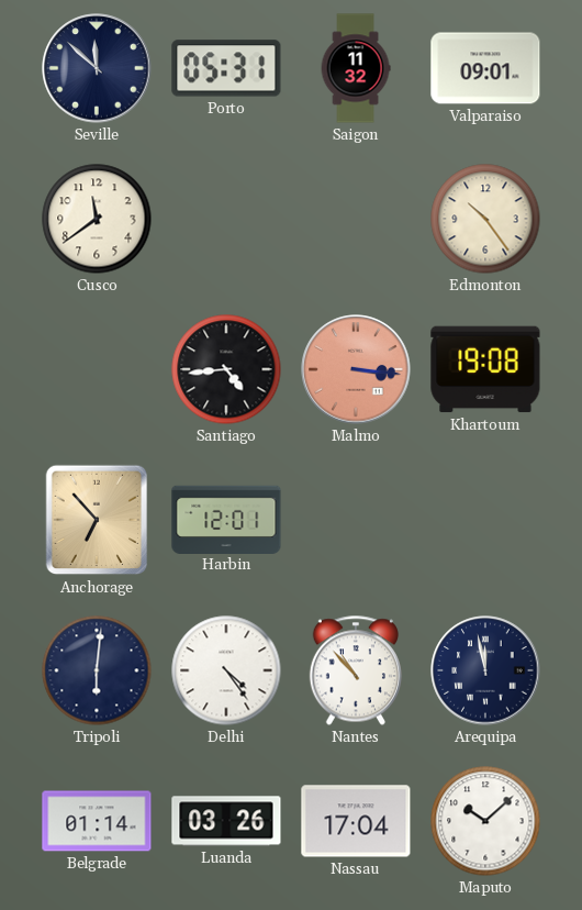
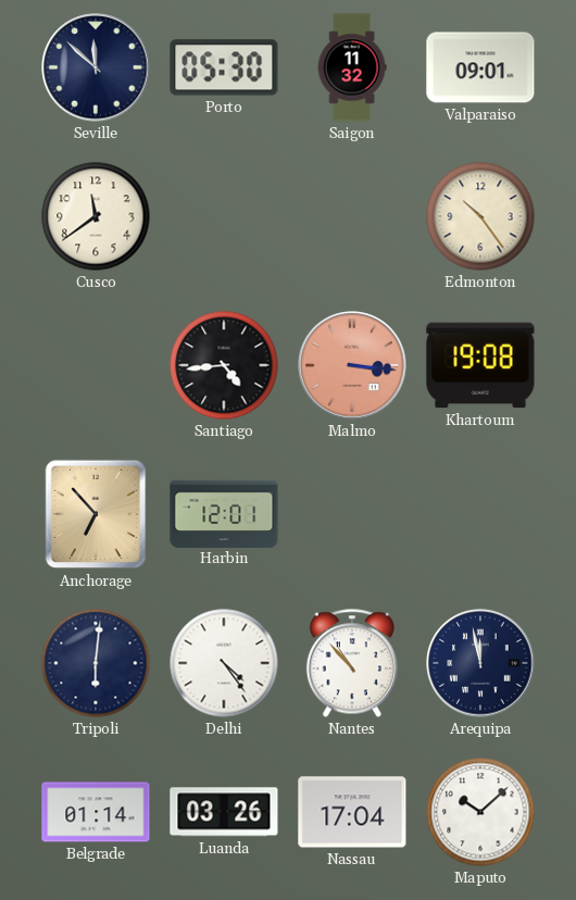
Porto: 05:31 -> 05:30
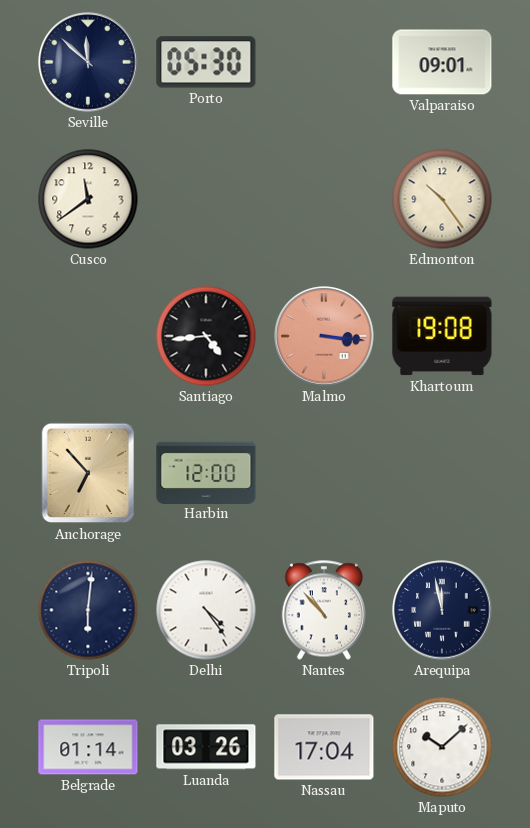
Saigon: 11:32 -> none
Harbin: 12:01 -> 12:00
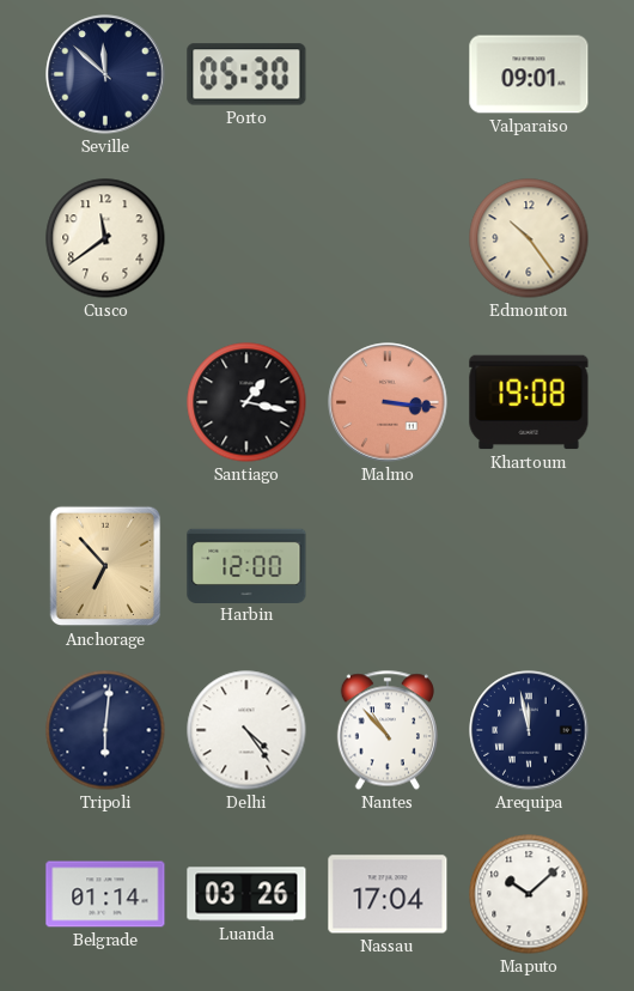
Santiago: 4:44 -> 1:17
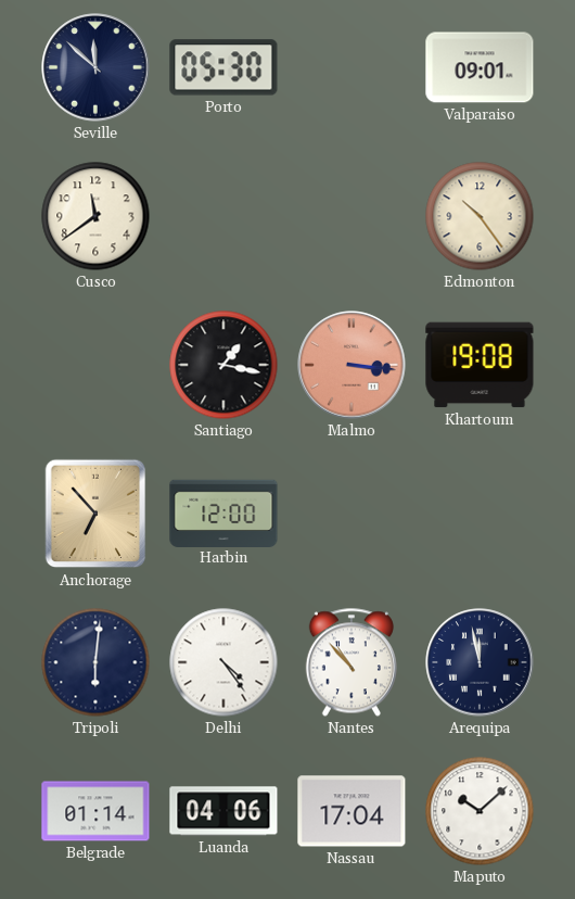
Luanda: 03:26 -> 04:06
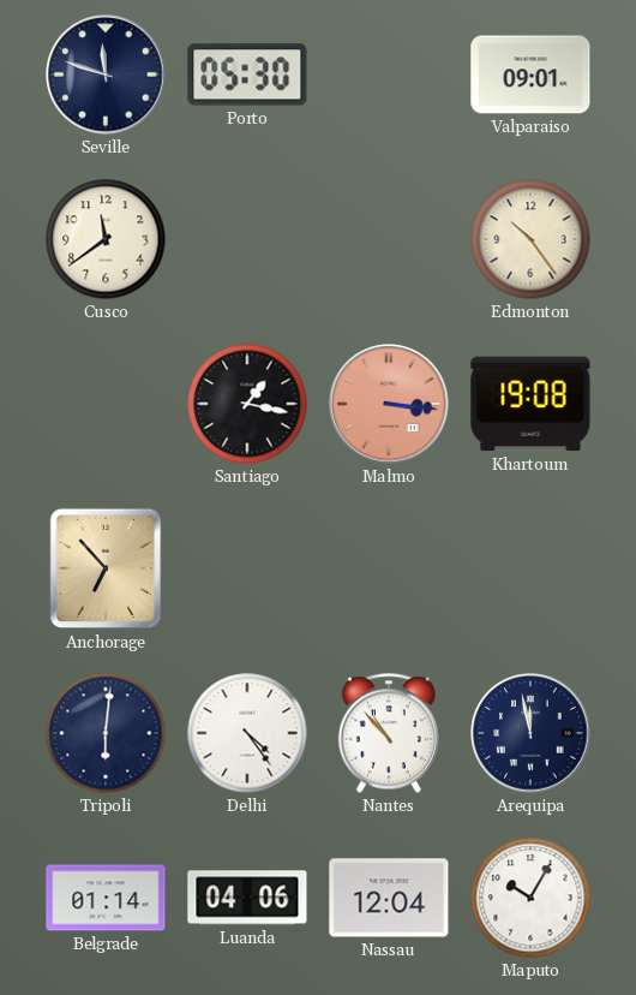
Seville: 11:52 -> 11:48
Harbin: 12:00 -> none
Nassau: 17:04 -> 12:04
Maputo: 10:08 -> 10:05
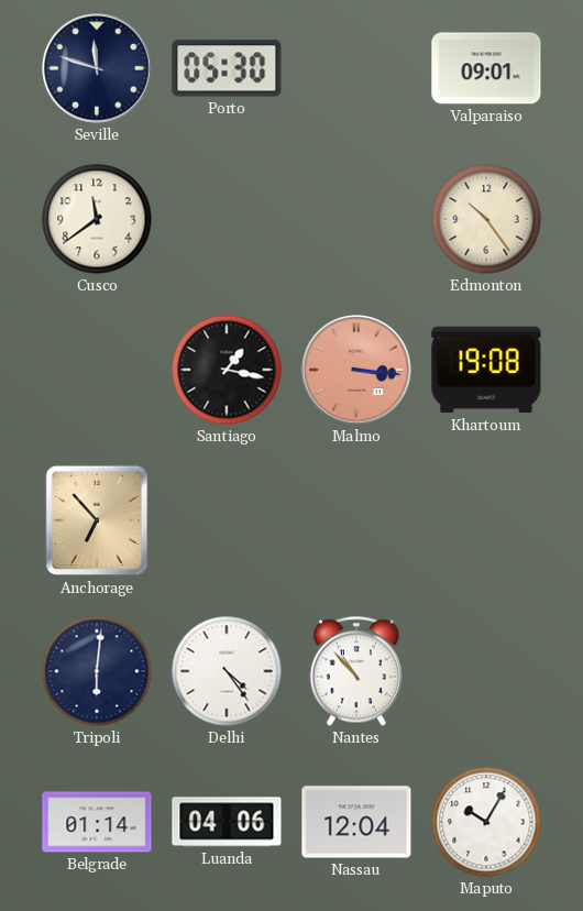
Arequipa: 11:58 -> none
